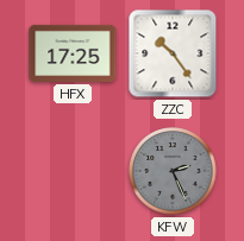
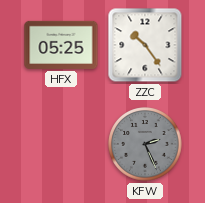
HFX: 17:25 -> 05:25
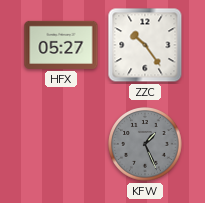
HFX: 05:25 -> 05:27
KFW: 2:26 -> 1:26
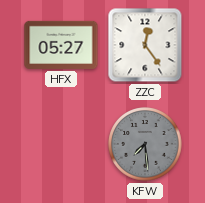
ZZC: 10:24 -> 12:24
KFW: 1:26 -> 7:29
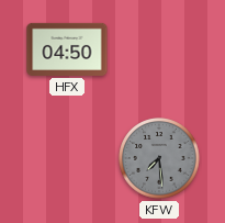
HFX: 05:27 -> 04:50
ZZC: 12:24 -> none
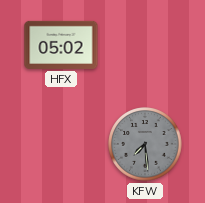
HFX: 04:50 -> 05:02
